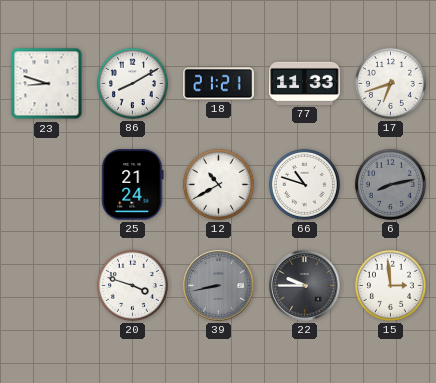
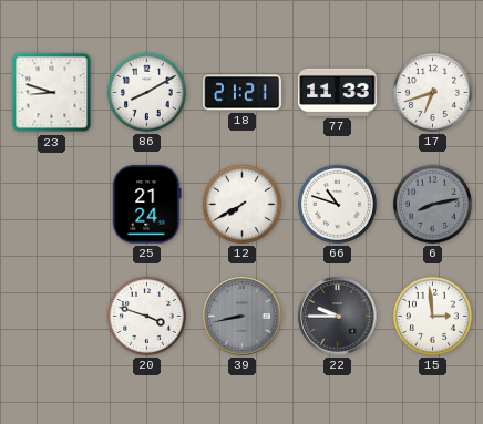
12: 10:40 -> 7:40
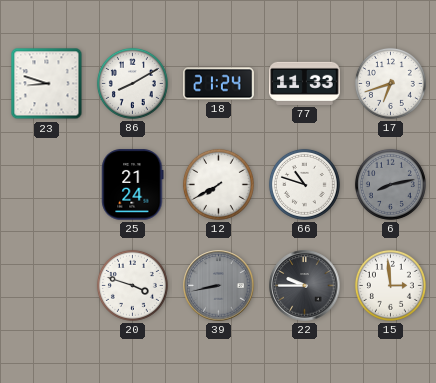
18: 21:21 -> 21:24
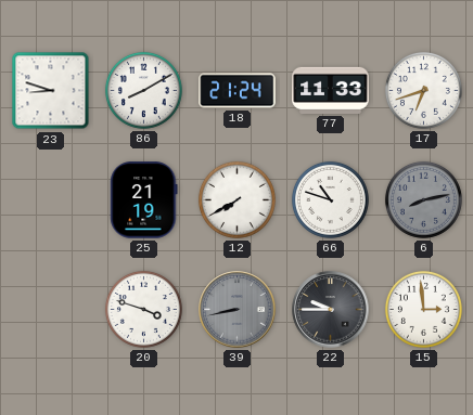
25: 21:24 -> 21:19
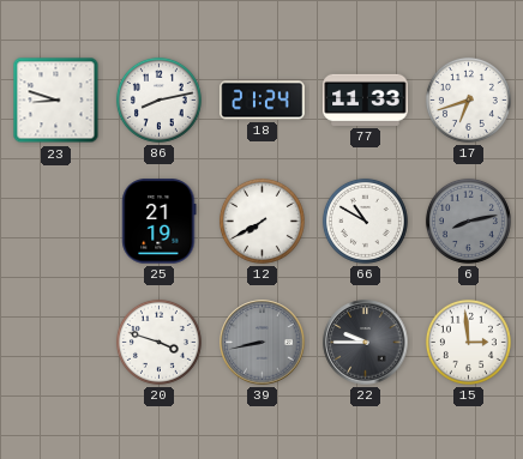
86: 8:10 -> 8:13
66: 10:48 -> 10:50
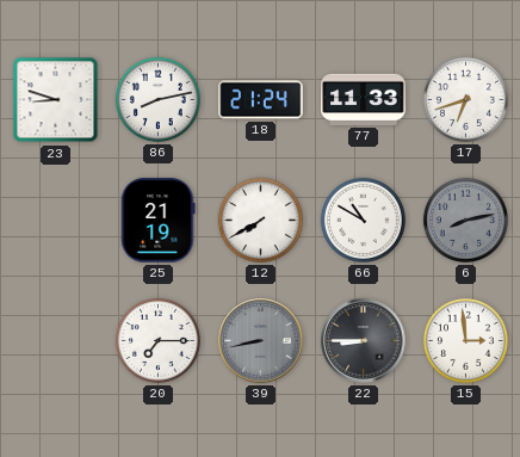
20: 3:48 -> 7:15
22: 9:45 -> 8:45
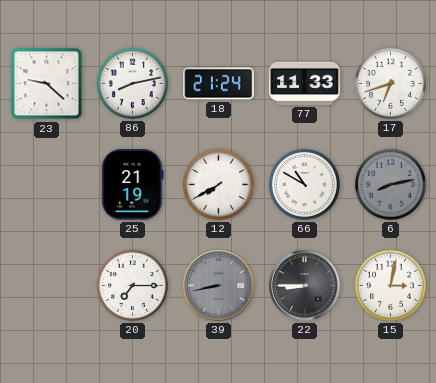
23: 8:48 -> 9:22
15: 2:59 -> 3:02
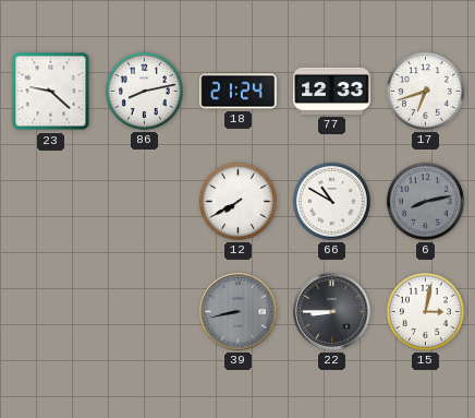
77: 11:33 -> 12:33
25: 21:19 -> none
20: 7:15 -> none
